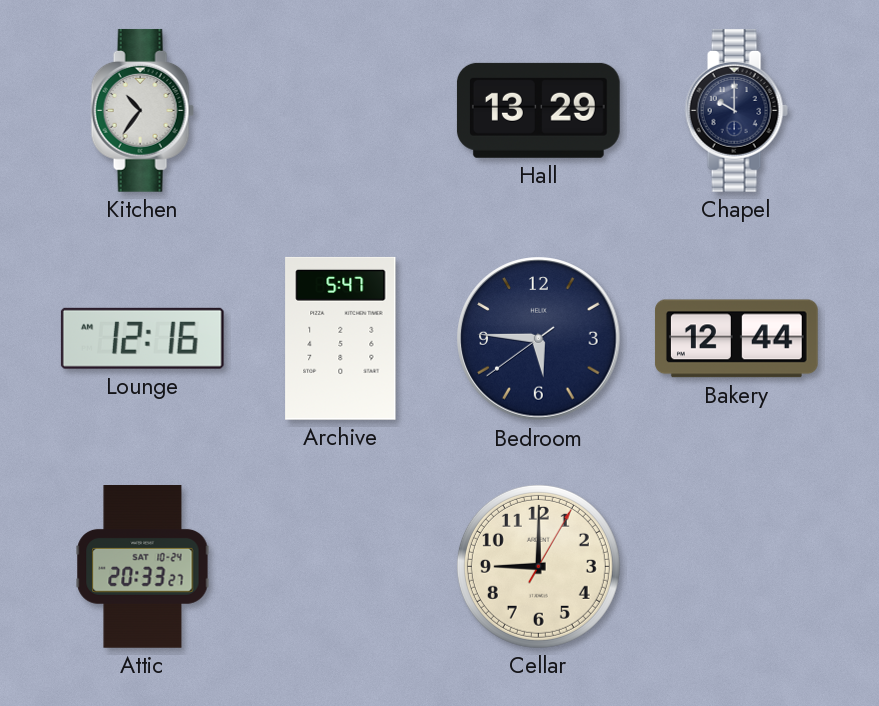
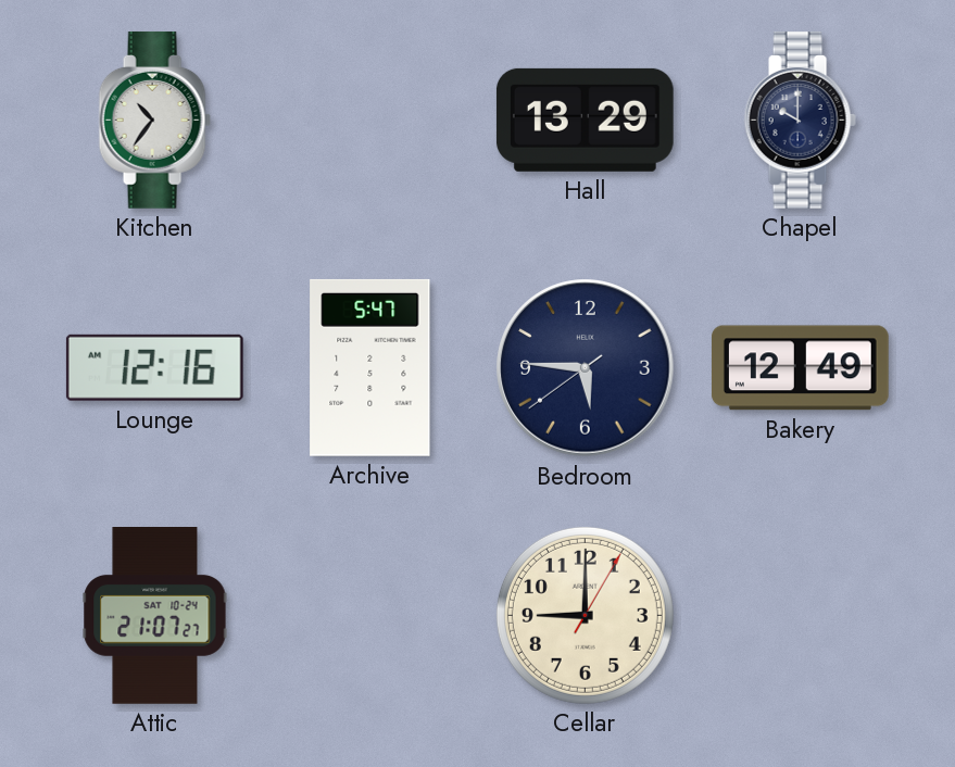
Bakery: 12:44 -> 12:49
Attic: 20:33 -> 21:07
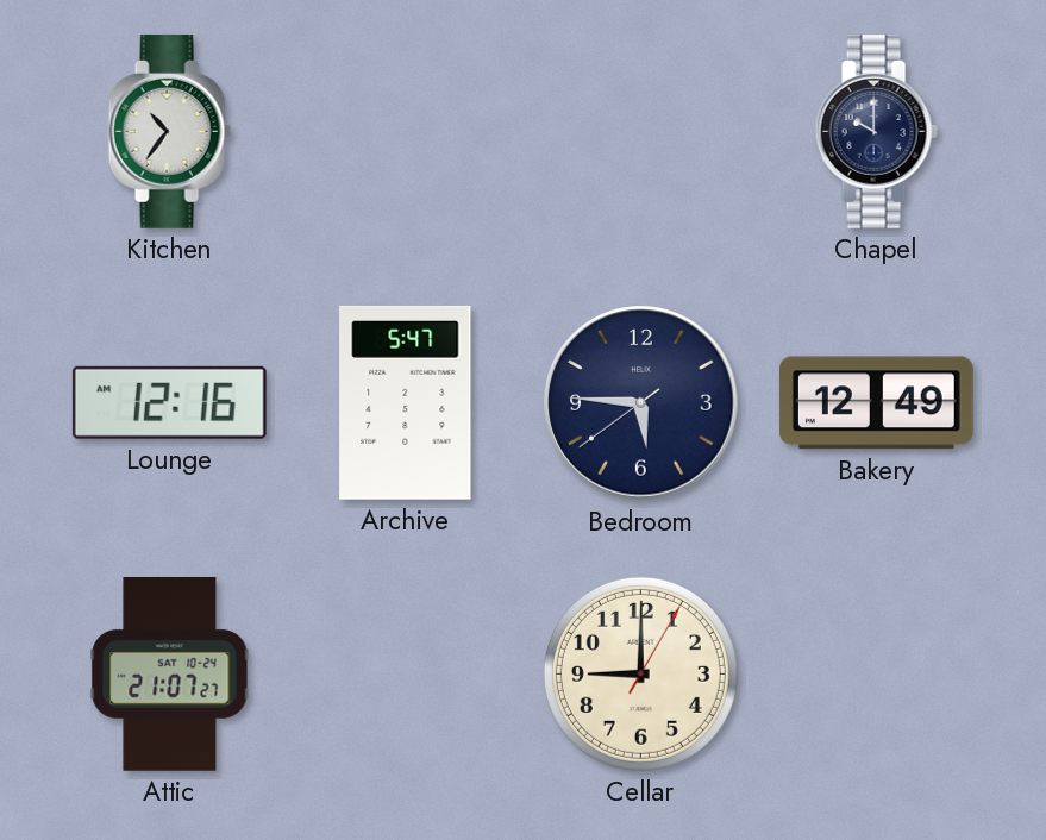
Hall: 13:29 -> none
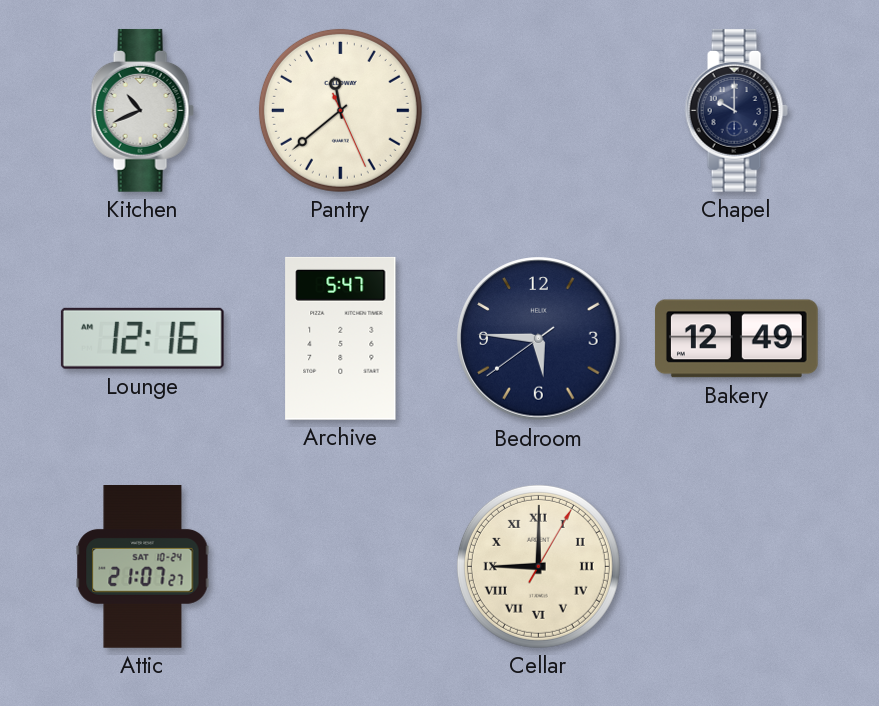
Kitchen: 10:36 -> 10:41
Pantry: none -> 11:38
Cellar numerals: Arabic -> Roman
